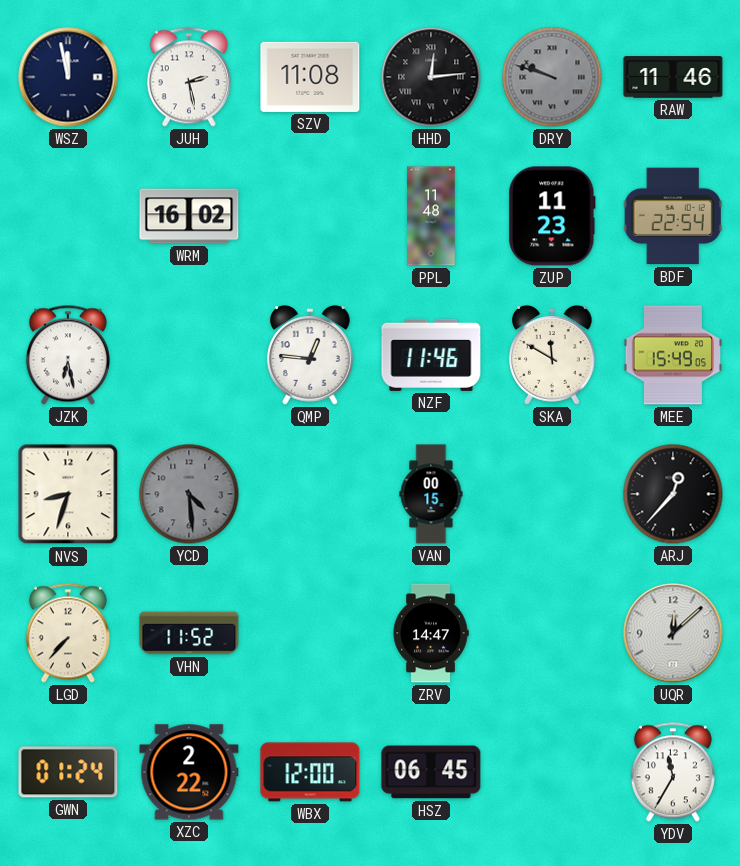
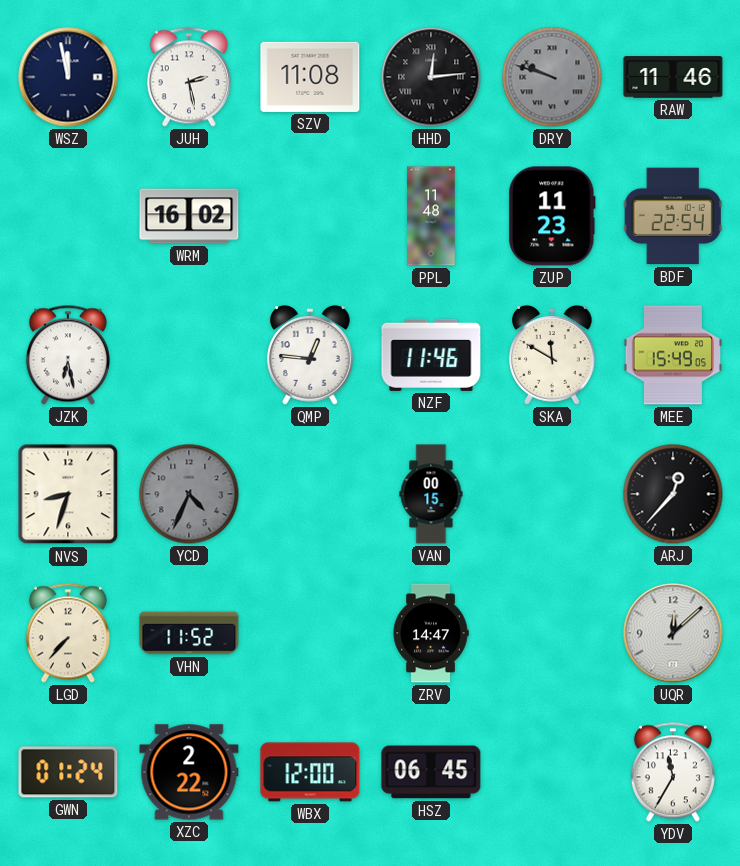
YCD: 4:29 -> 4:34
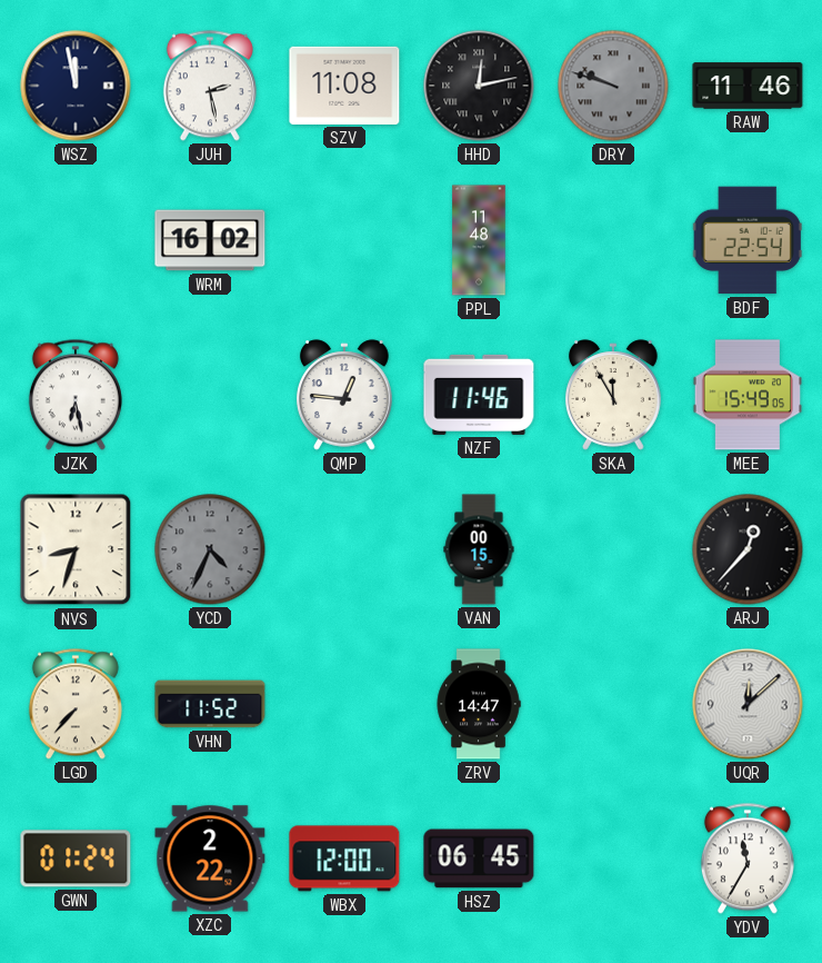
HHD: 12:14 -> 12:13
ZUP: 11:23 -> none
SKA: 11:50 -> 11:55
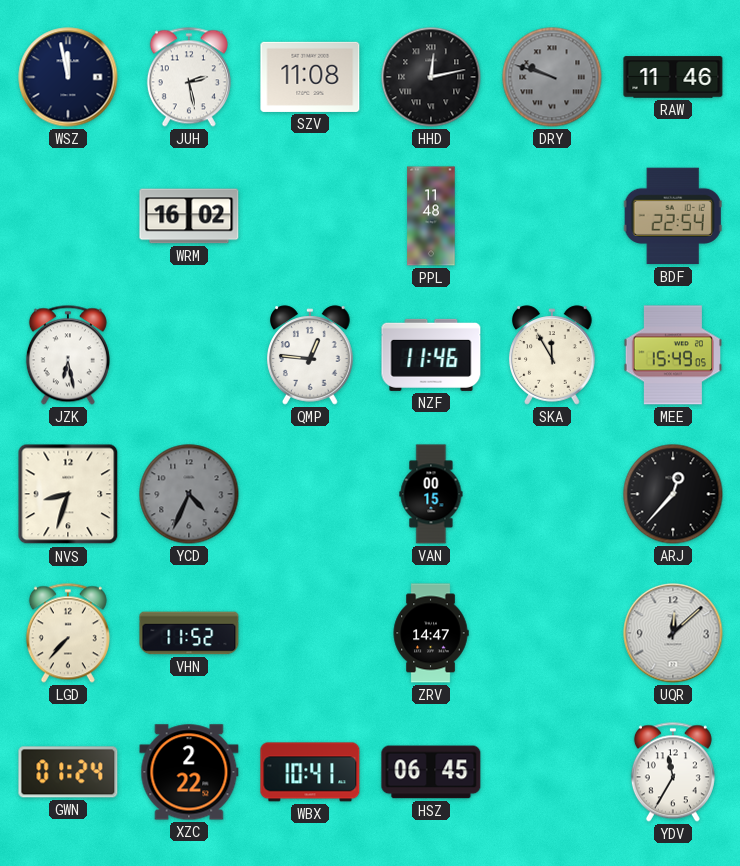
WBX: 12:00 -> 10:41
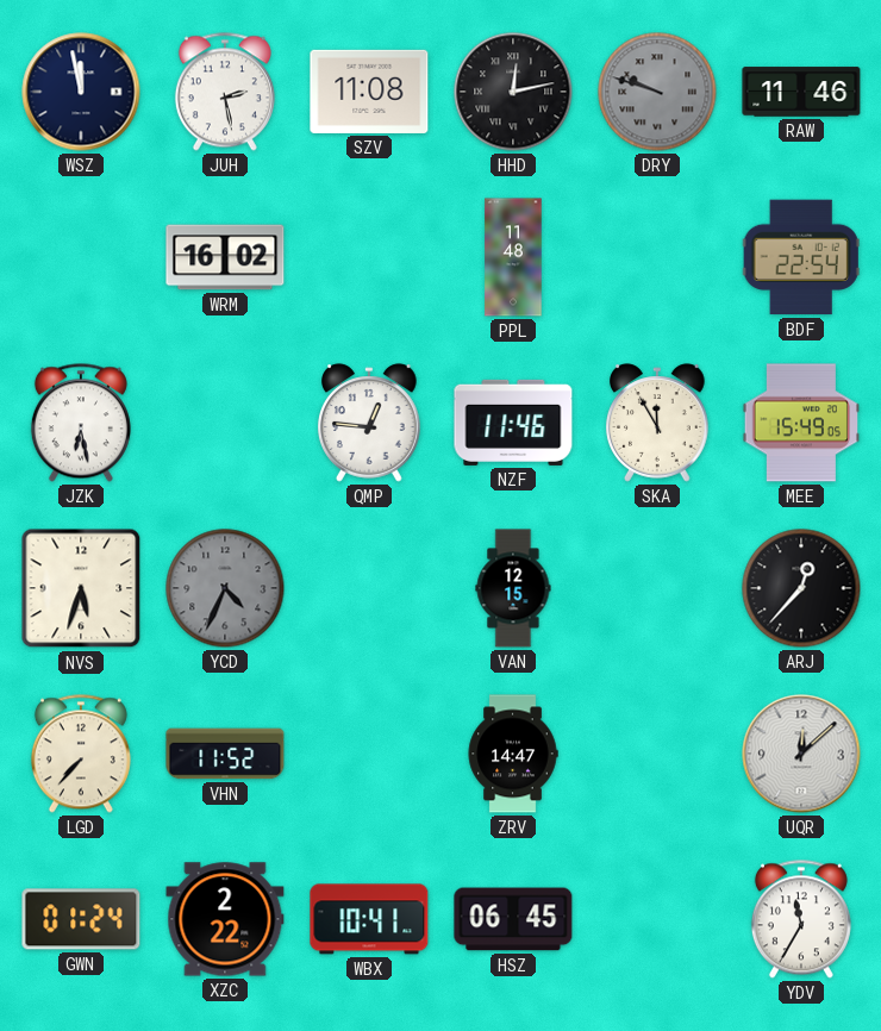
NVS: 8:33 -> 5:33
VAN: 00:15 -> 12:15
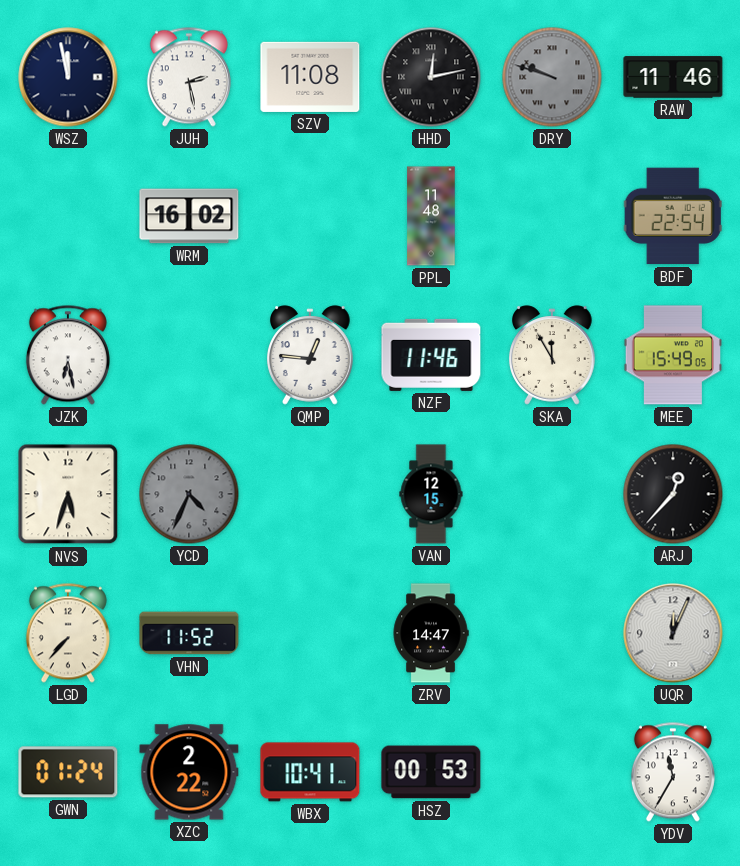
UQR: 12:08 -> 12:04
HSZ: 06:45 -> 00:53
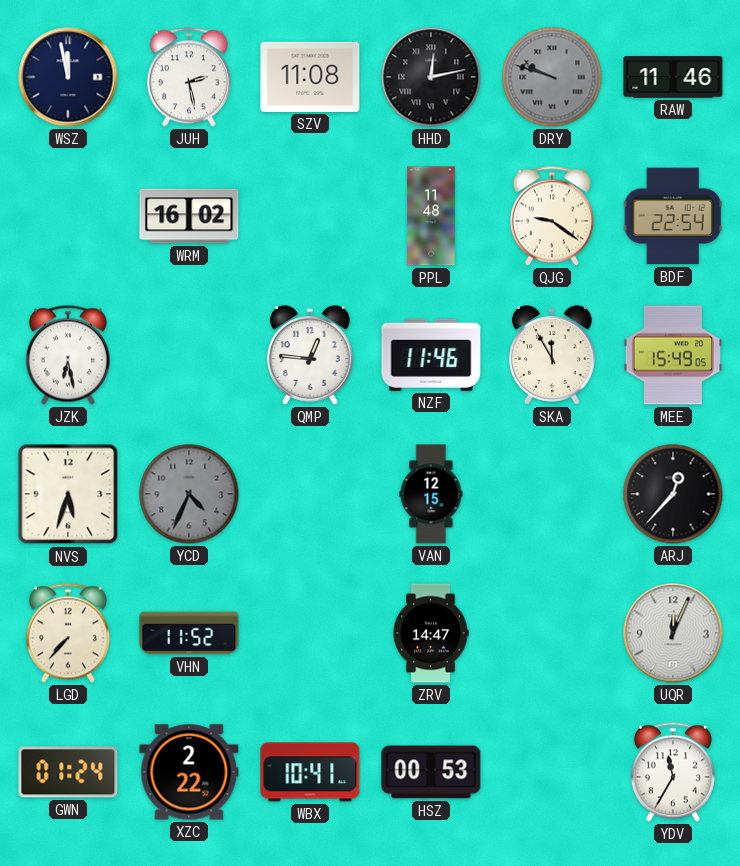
QJG: none -> 9:21
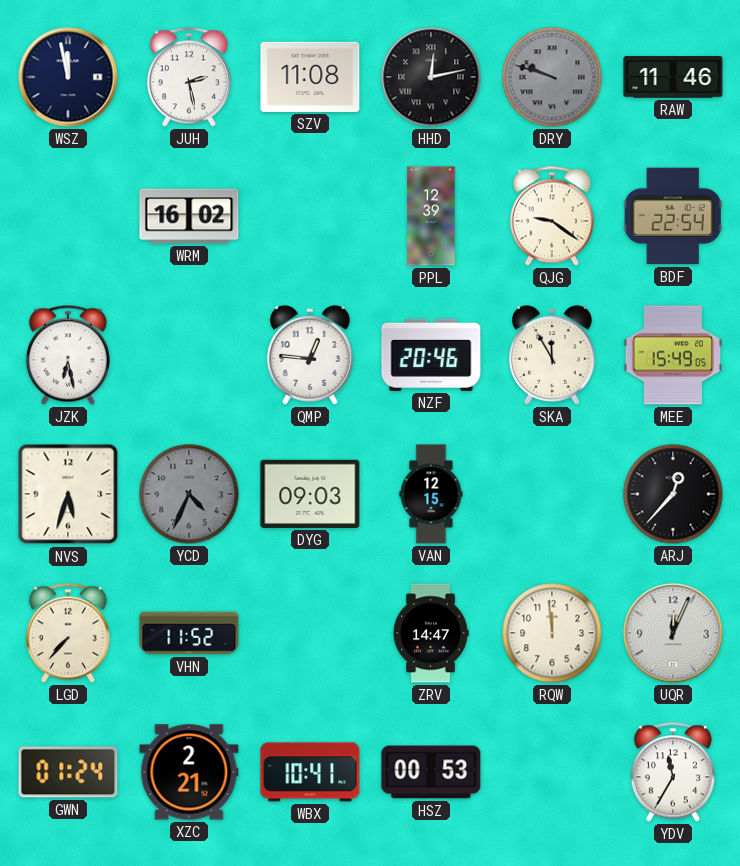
PPL: 11:48 -> 12:39
NZF: 11:46 -> 20:46
DYG: none -> 09:03
RQW: none -> 11:59
XZC: 2:22 -> 2:21
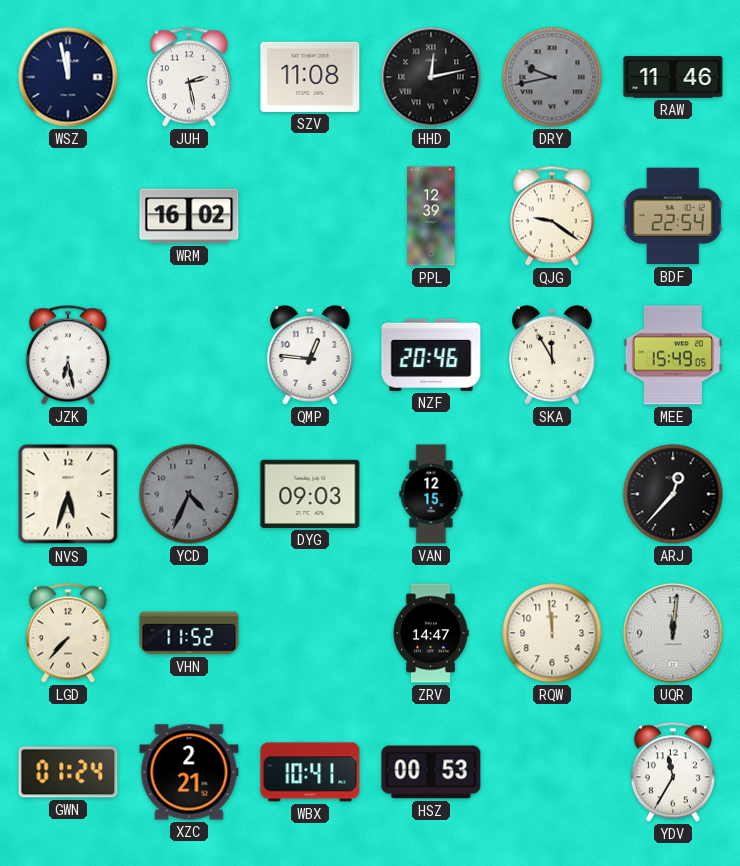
DRY: 9:48 -> 9:43
UQR: 12:04 -> 12:01
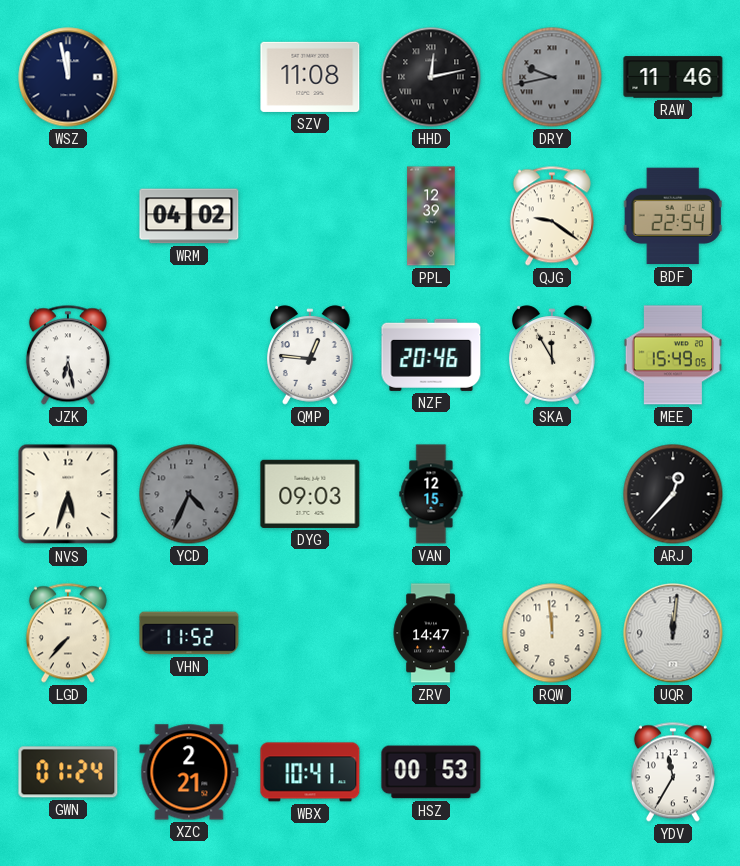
JUH: 2:28 -> none
WRM: 16:02 -> 04:02
